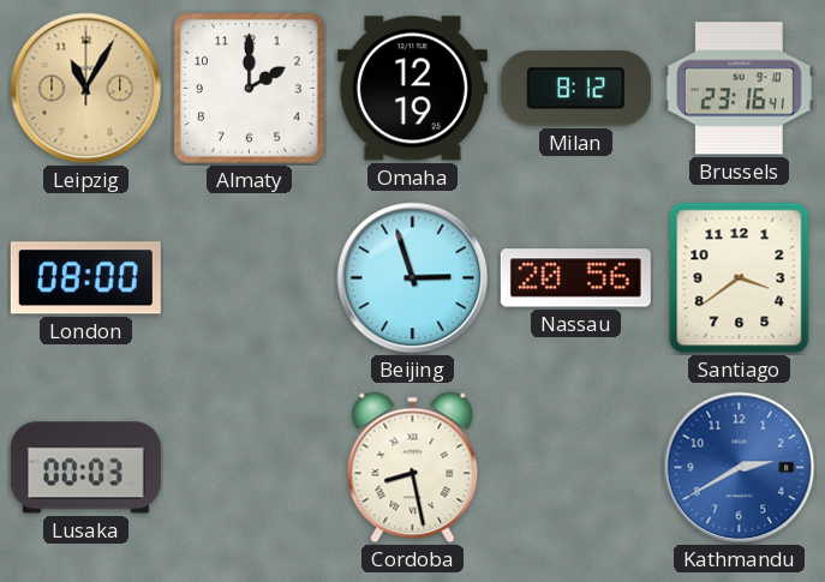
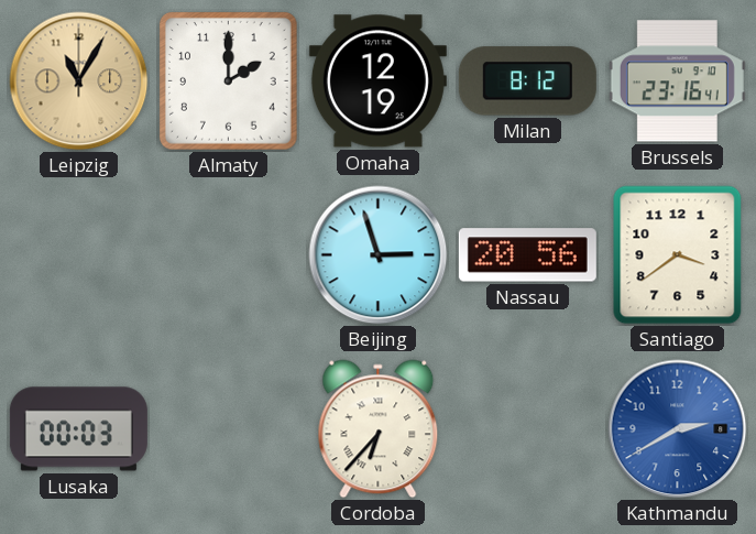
London: 08:00 -> none
Cordoba: 8:28 -> 6:37
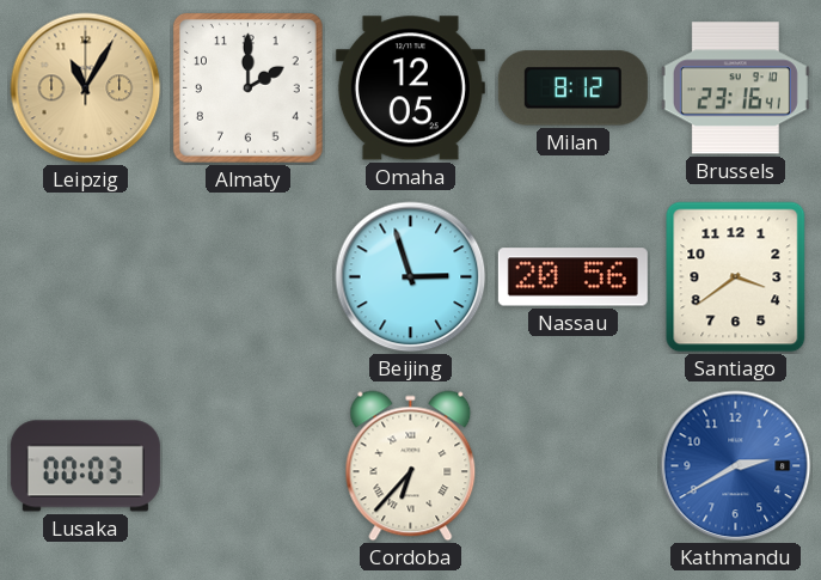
Omaha: 12:19 -> 12:05
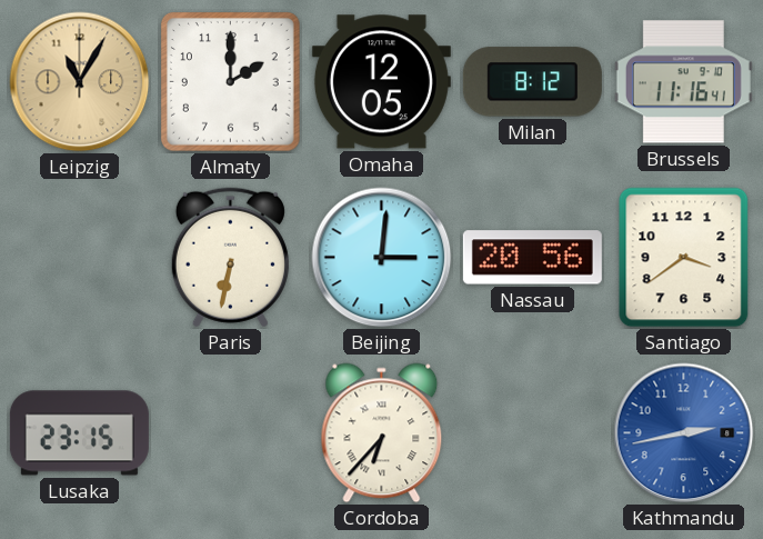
Brussels: 23:16 -> 11:16
Paris: none -> 6:32
Beijing: 2:57 -> 3:01
Lusaka: 00:03 -> 23:15
Kathmandu: 2:40 -> 2:43
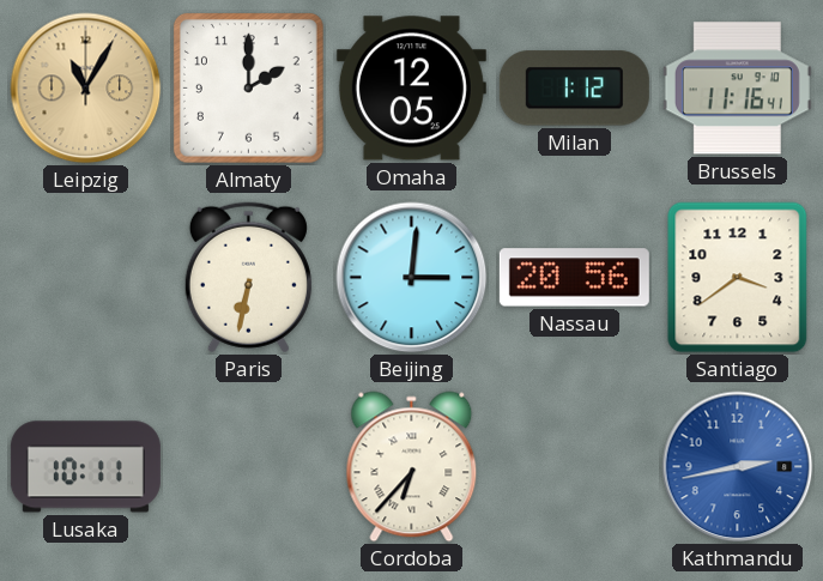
Milan: 8:12 -> 1:12
Lusaka: 23:15 -> 10:11
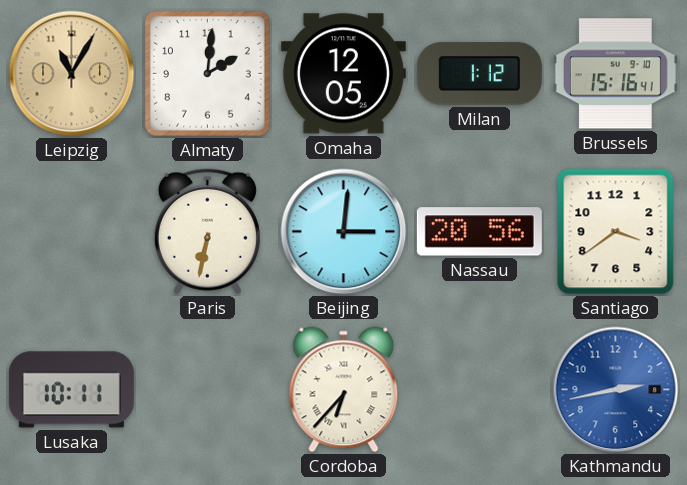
Almaty: 2:00 -> 2:01
Brussels: 11:16 -> 15:16
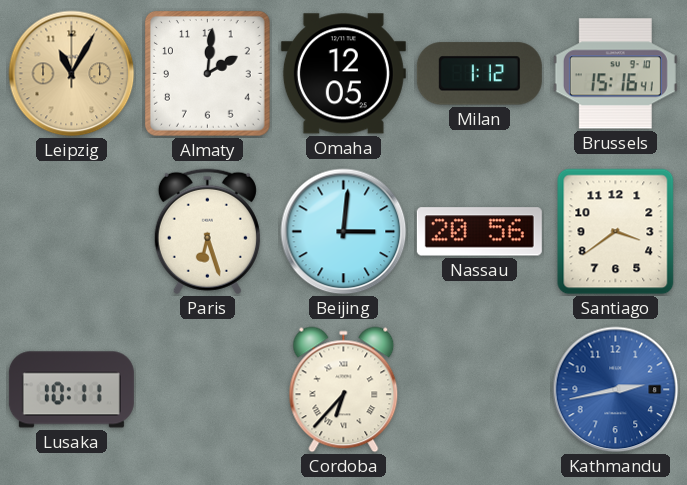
Paris: 6:32 -> 6:27
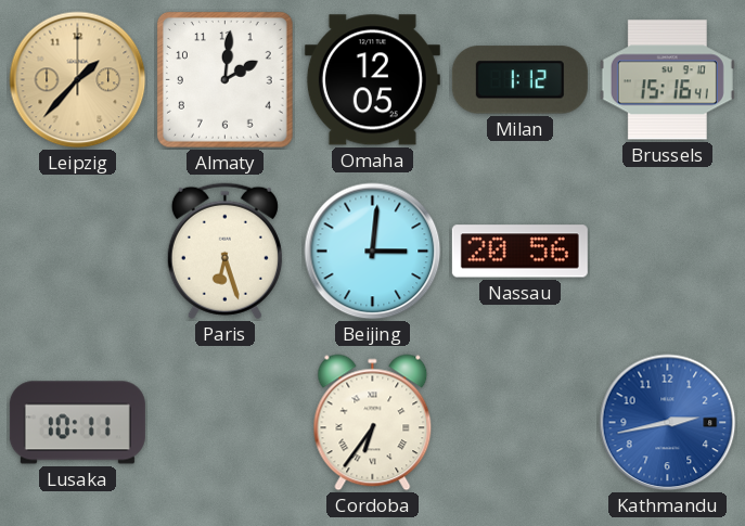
Leipzig: 11:05 -> 1:37
Santiago: 3:39 -> none
Cordoba: 6:37 -> 6:36
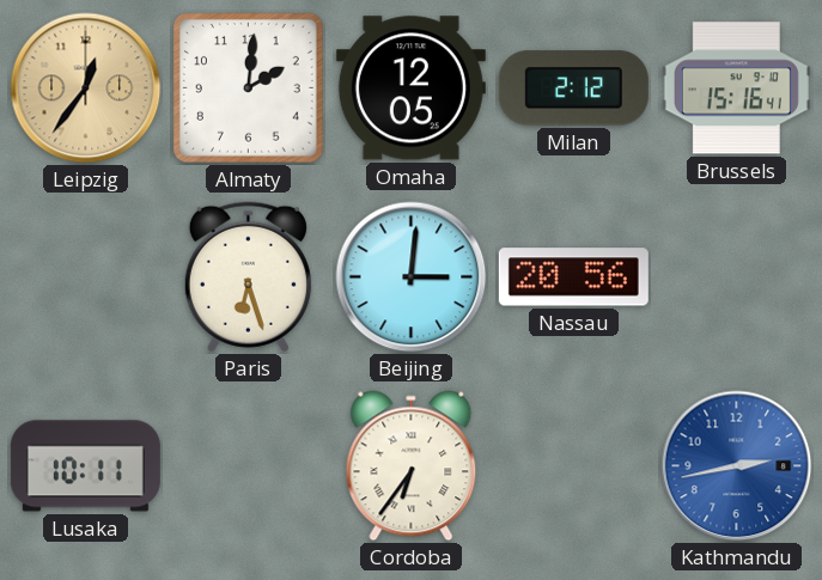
Leipzig: 1:37 -> 12:36
Milan: 1:12 -> 2:12
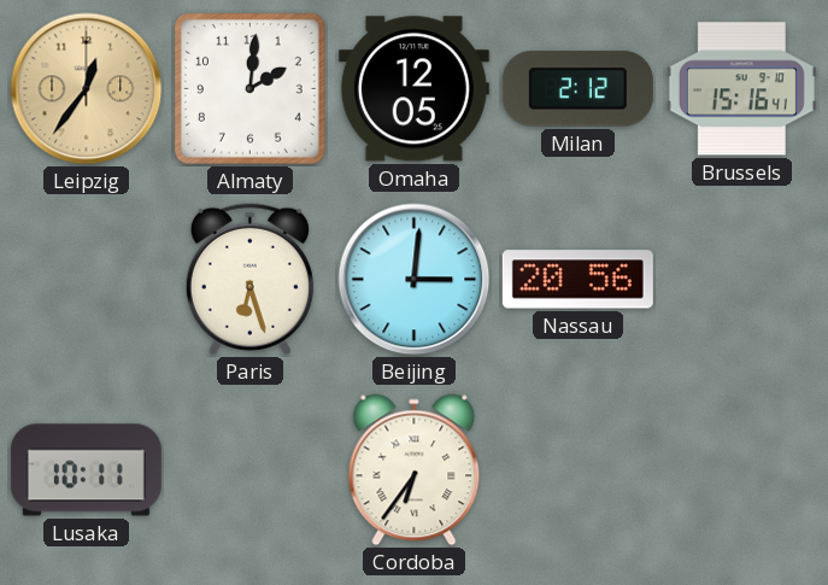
Kathmandu: 2:43 -> none
